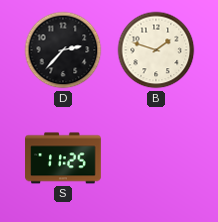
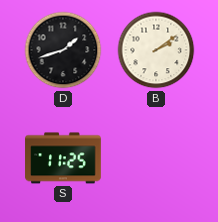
D: 2:37 -> 1:42
B: 1:48 -> 2:09
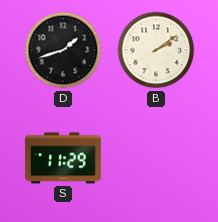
S: 11:25 -> 11:29
